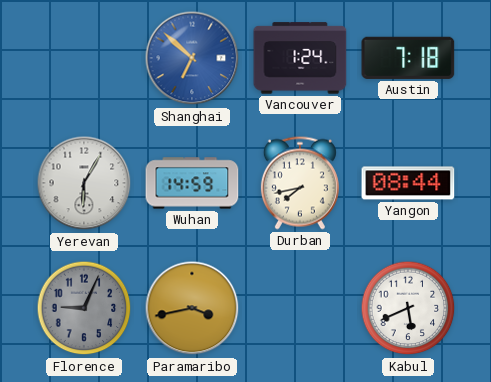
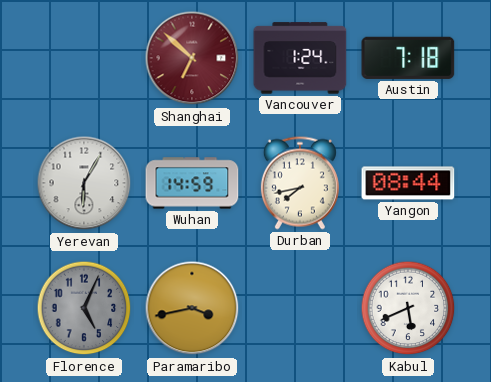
Shanghai dial: blue -> burgundy
Florence: 9:04 -> 5:04
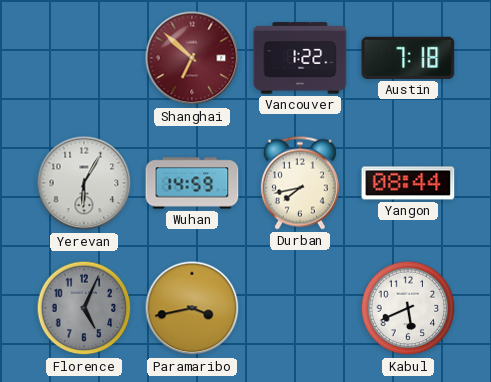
Vancouver: 1:24 -> 1:22
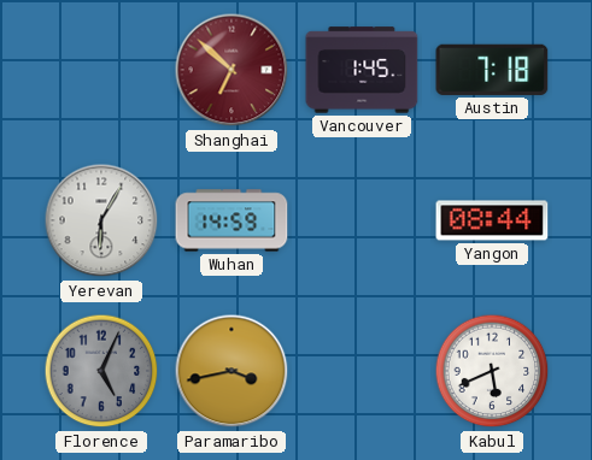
Vancouver: 1:22 -> 1:45
Durban: 7:43 -> none
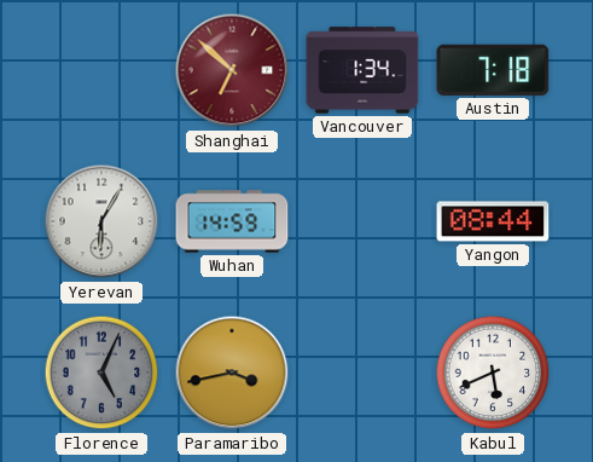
Vancouver: 1:45 -> 1:34
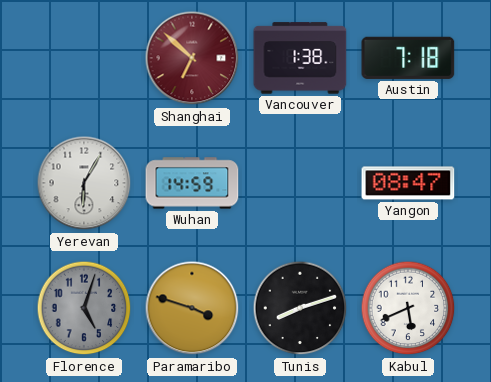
Vancouver: 1:34 -> 1:38
Yangon: 08:44 -> 08:47
Florence: 5:04 -> 5:03
Paramaribo: 3:43 -> 3:48
Tunis: none -> 8:12
